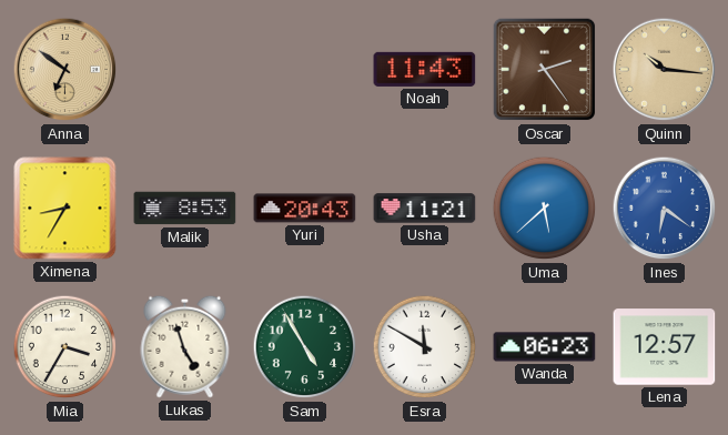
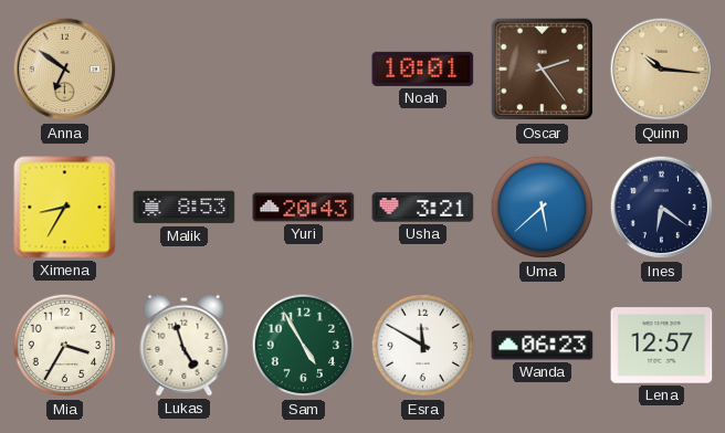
Noah: 11:43 -> 10:01
Usha: 11:21 -> 3:21
Ines dial: blue -> navy
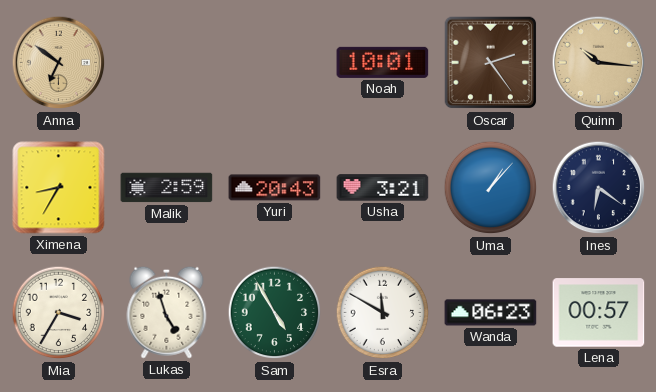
Malik: 8:53 -> 2:59
Uma: 5:38 -> 1:07
Lena: 12:57 -> 00:57
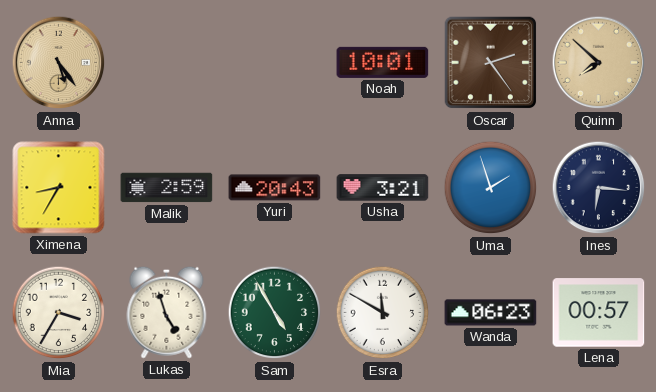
Anna: 6:51 -> 5:24
Quinn: 10:16 -> 7:52
Uma: 1:07 -> 1:57
Ines: 6:21 -> 6:16
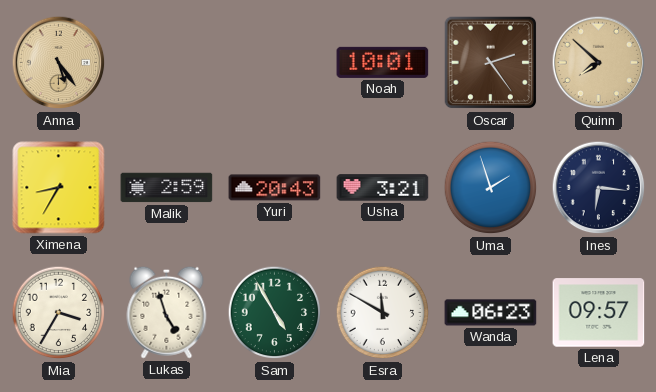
Lena: 00:57 -> 09:57
